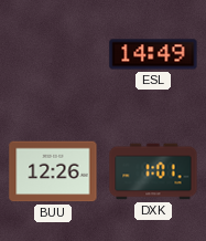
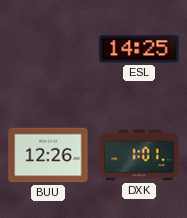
ESL: 14:49 -> 14:25
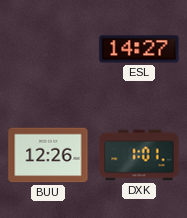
ESL: 14:25 -> 14:27
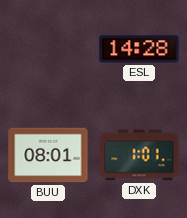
ESL: 14:27 -> 14:28
BUU: 12:26 -> 08:01
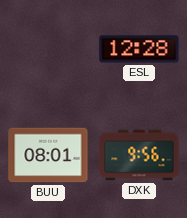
ESL: 14:28 -> 12:28
DXK: 1:01 -> 9:56
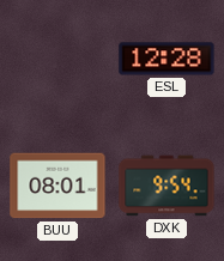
DXK: 9:56 -> 9:54
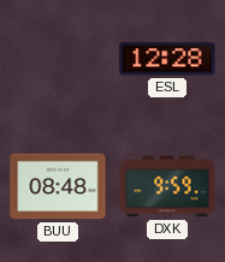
BUU: 08:01 -> 08:48
DXK: 9:54 -> 9:59
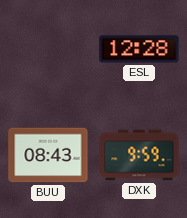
BUU: 08:48 -> 08:43
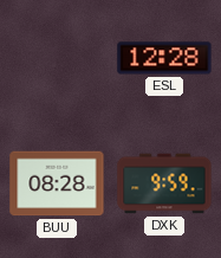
BUU: 08:43 -> 08:28
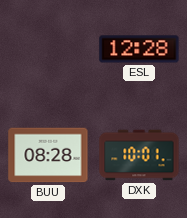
DXK: 9:59 -> 10:01
